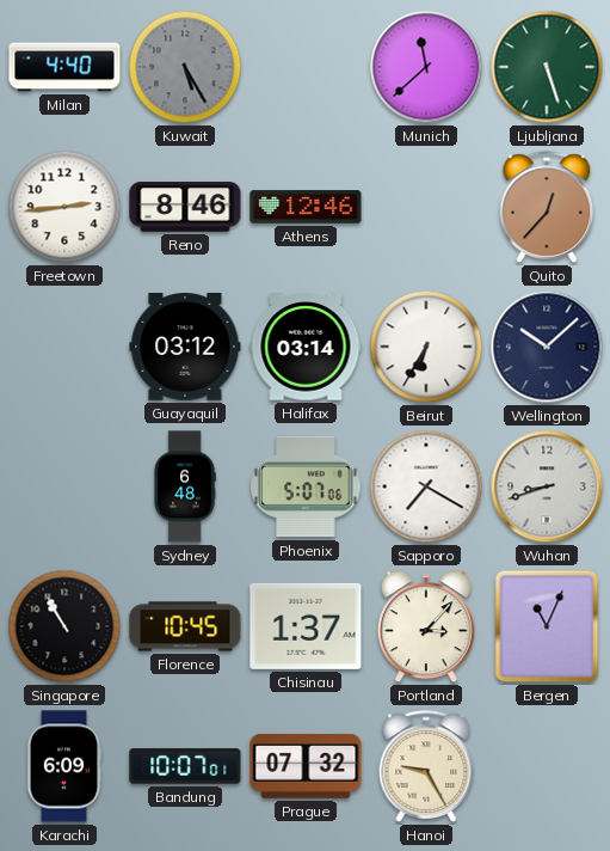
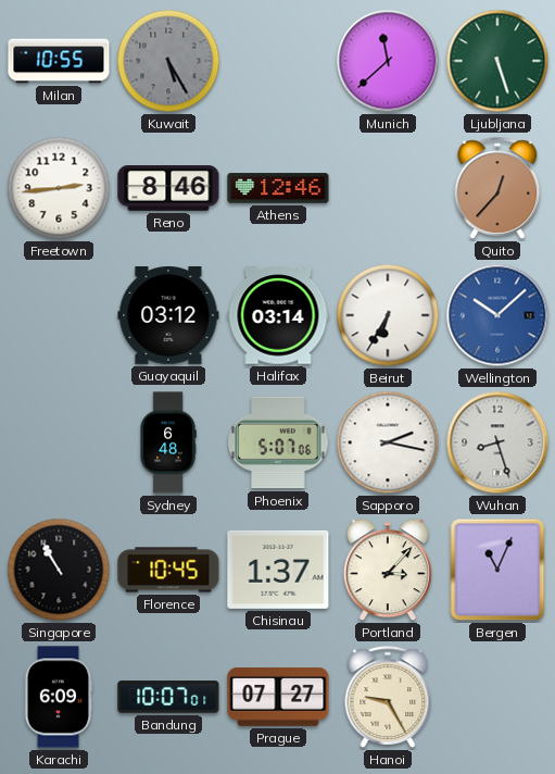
Milan: 4:40 -> 10:55
Wellington dial: navy -> blue
Sapporo: 7:20 -> 2:17
Wuhan: 8:42 -> 8:27
Prague: 07:32 -> 07:27
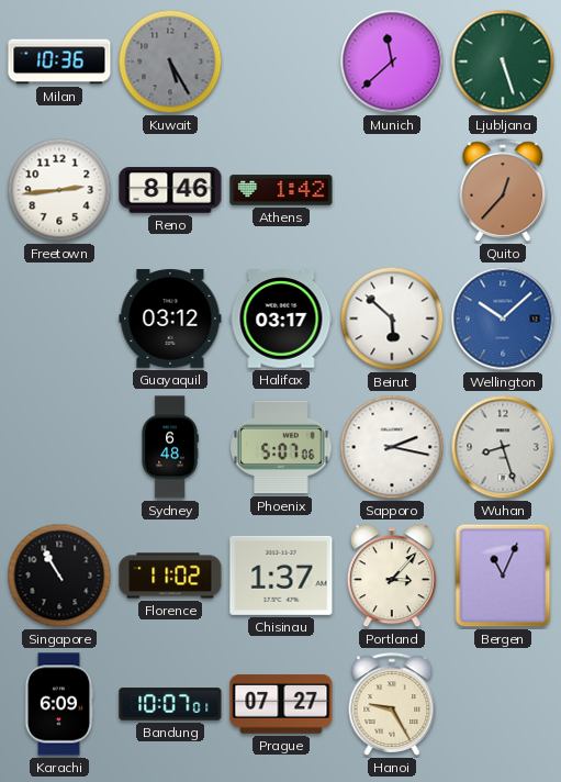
Milan: 10:55 -> 10:36
Athens: 12:46 -> 1:42
Halifax: 03:14 -> 03:17
Beirut: 6:35 -> 5:52
Florence: 10:45 -> 11:02
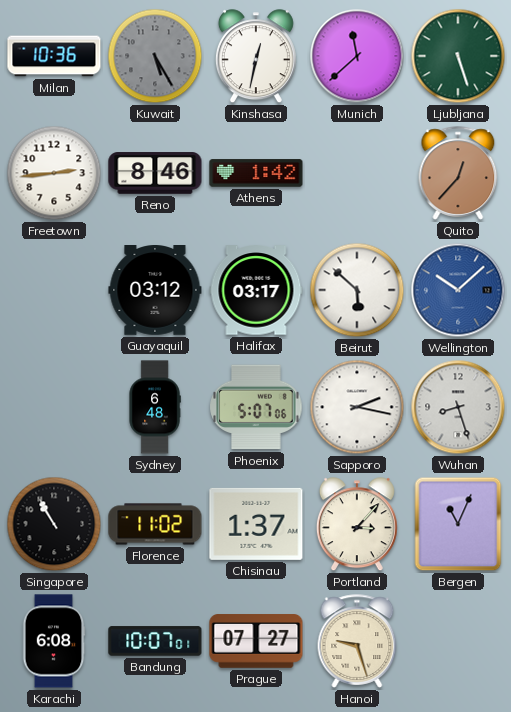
Kinshasa: none -> 12:32
Karachi: 6:09 -> 6:08
Hanoi: 9:25 -> 9:27
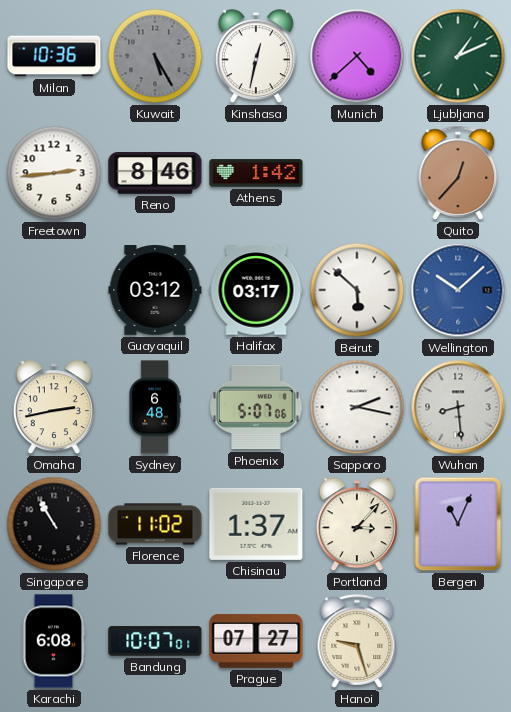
Munich: 11:38 -> 4:38
Ljubljana: 5:27 -> 1:11
Omaha: none -> 2:43
Wuhan: 8:27 -> 8:29
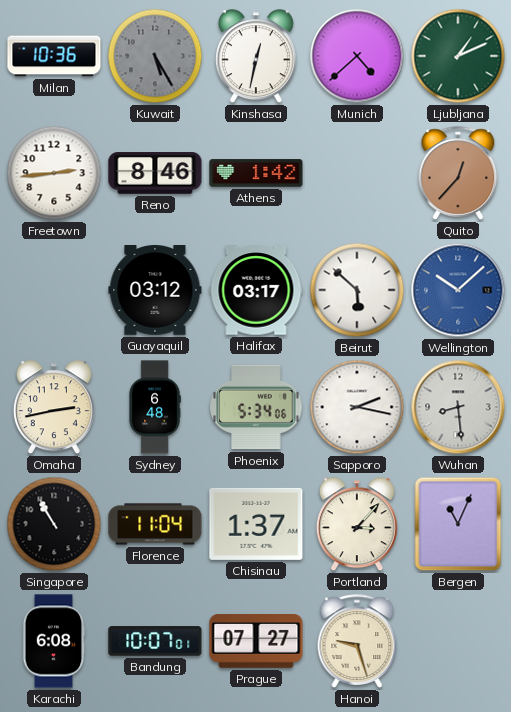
Phoenix: 5:07 -> 5:34
Florence: 11:02 -> 11:04
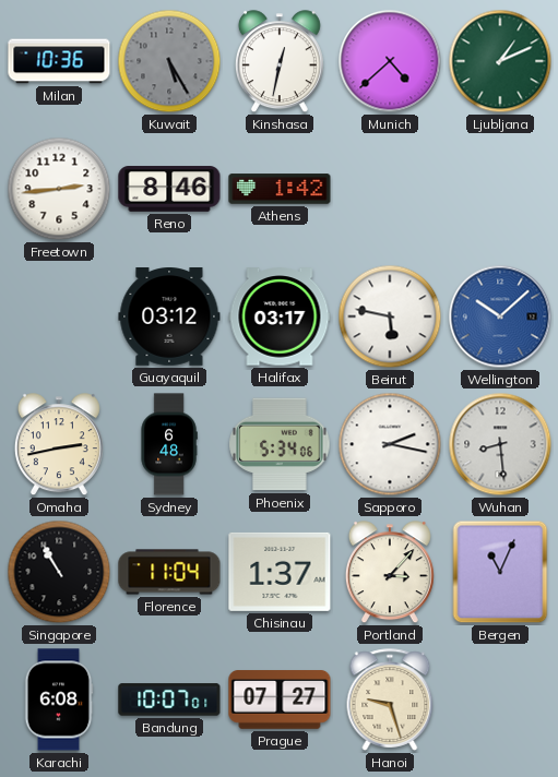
Quito: 12:37 -> none
Beirut: 5:52 -> 5:47
